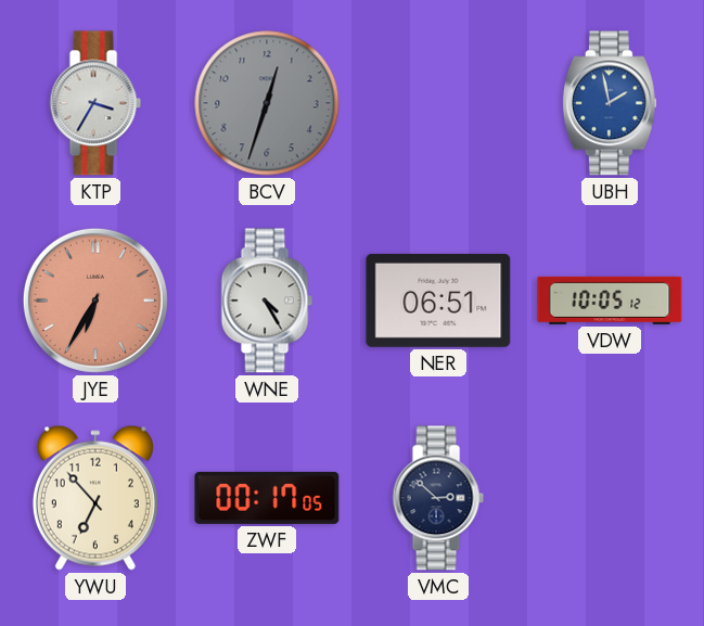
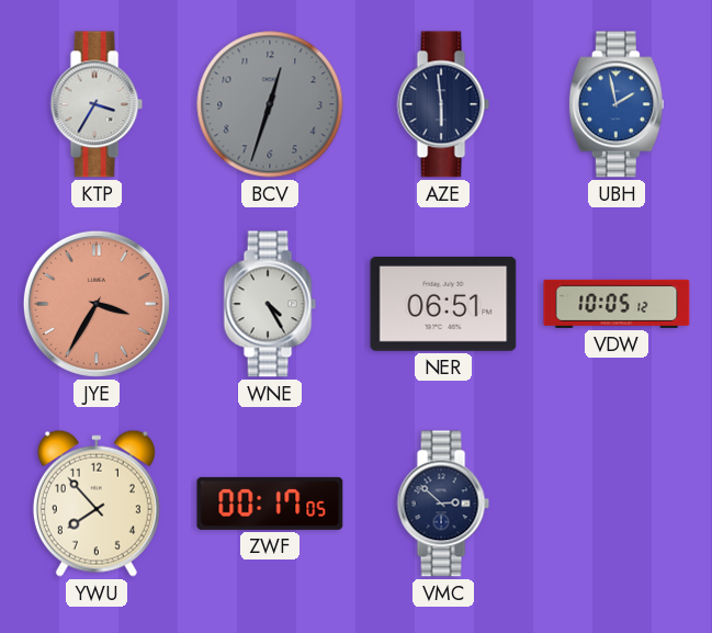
AZE: none -> 5:59
JYE: 6:35 -> 3:35
YWU: 6:53 -> 7:53
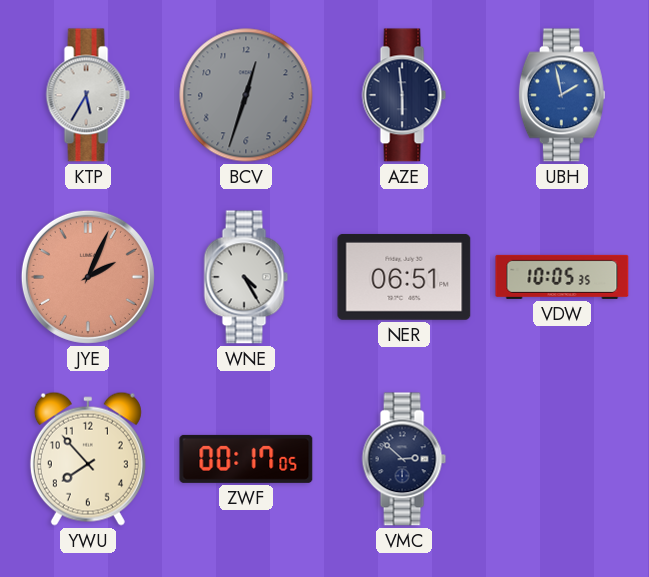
KTP: 3:35 -> 5:35
JYE: 3:35 -> 2:04
VDW: 10:05:12 -> 10:05:35
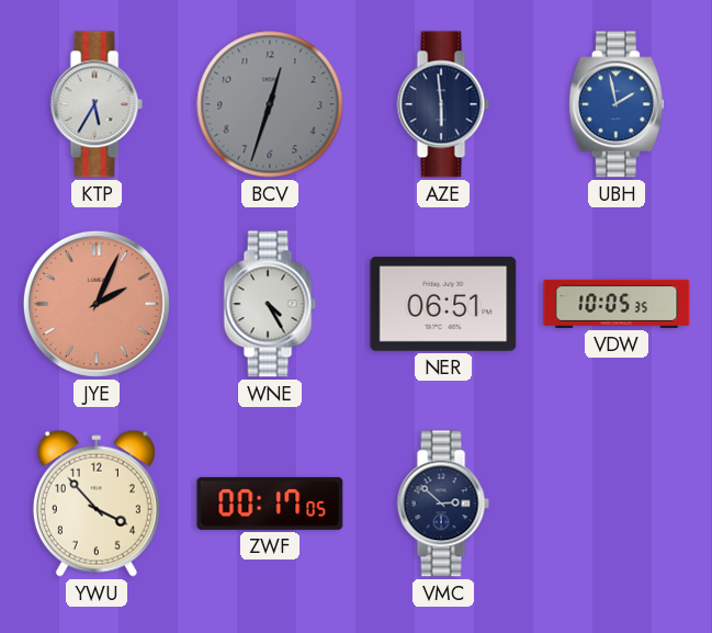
YWU: 7:53 -> 3:53
